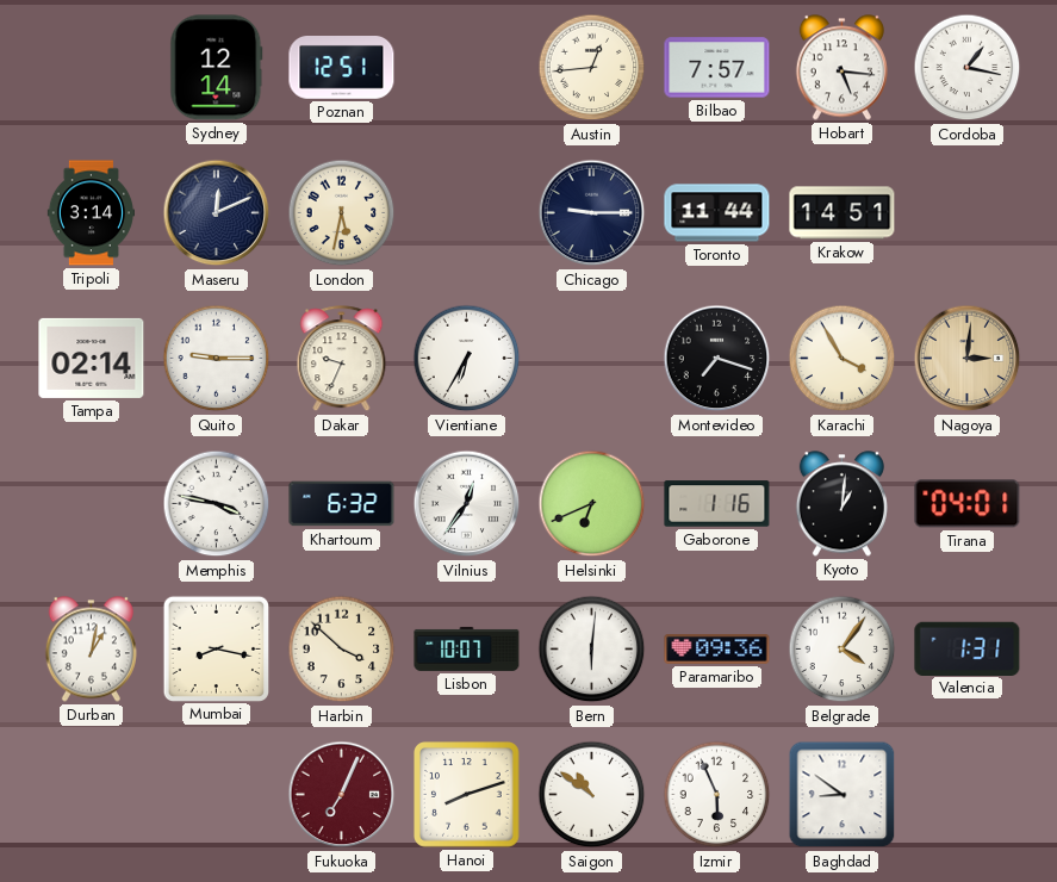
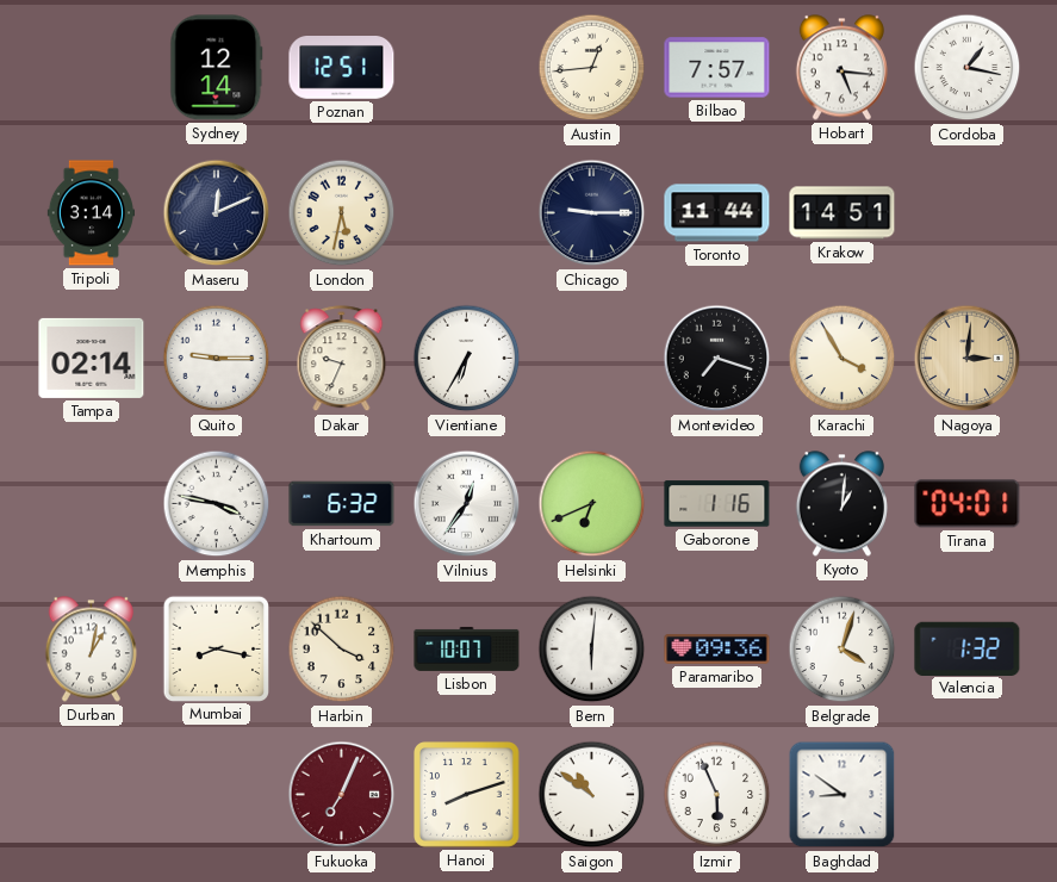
Belgrade: 4:06 -> 4:03
Valencia: 1:31 -> 1:32
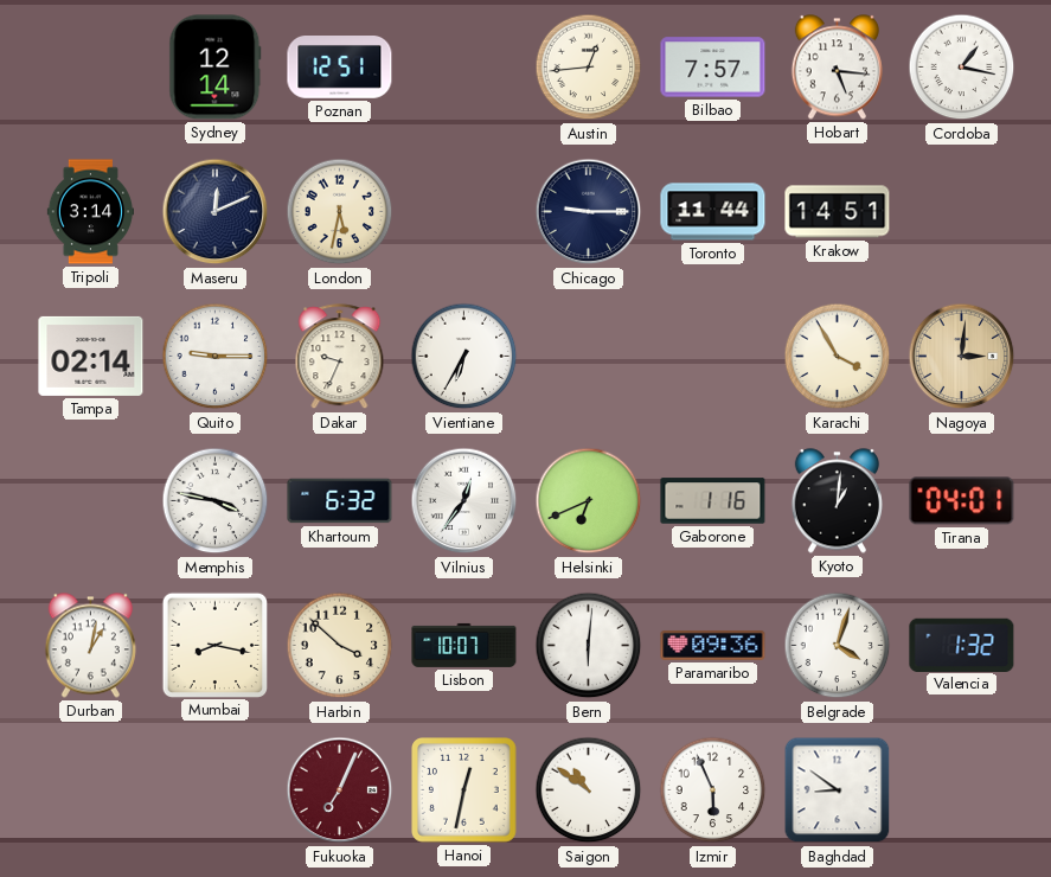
Montevideo: 7:18 -> none
Hanoi: 8:12 -> 12:32
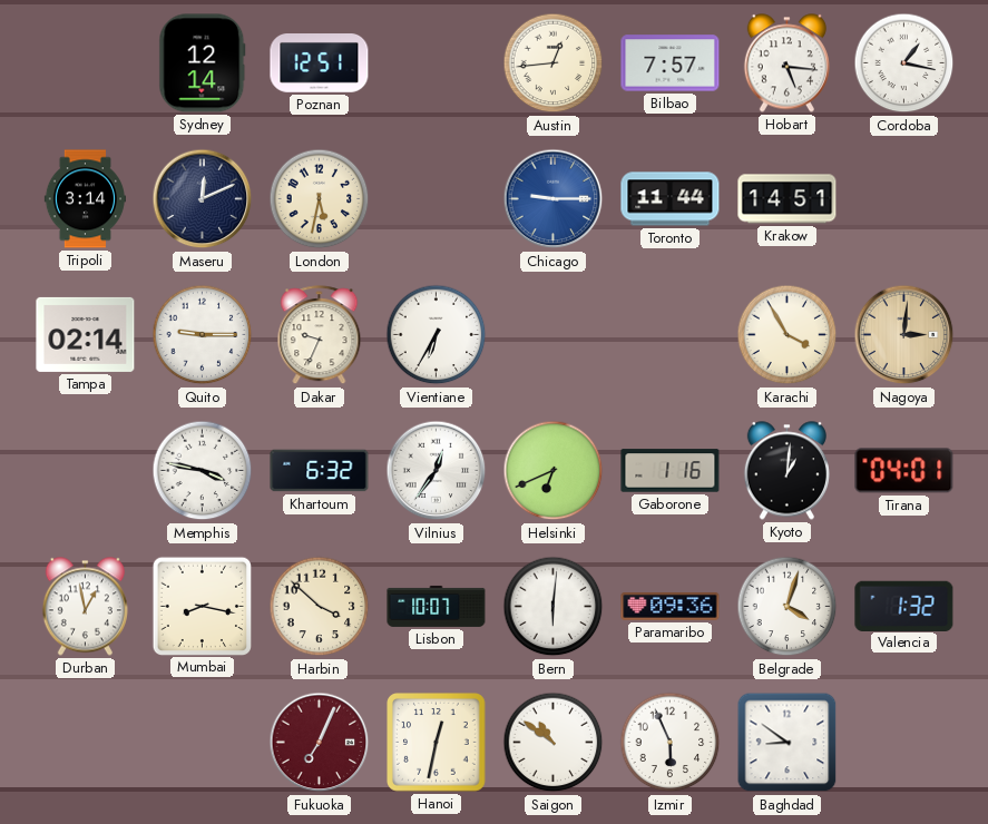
Chicago dial: navy -> blue
Durban: 1:02 -> 12:58
